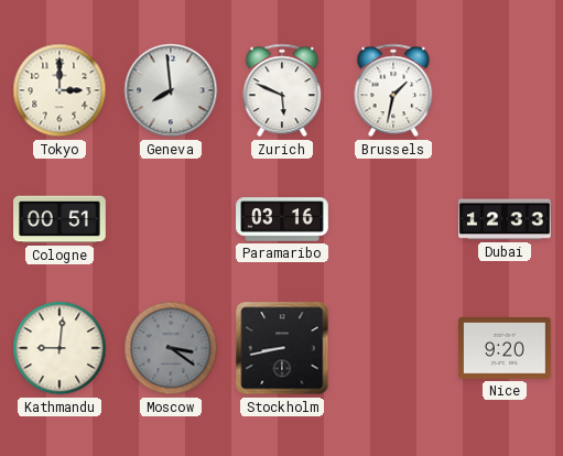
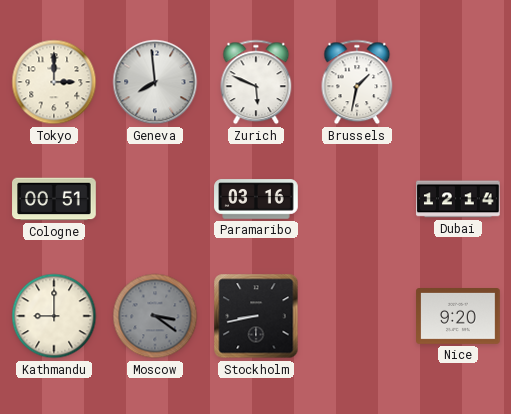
Dubai: 12:33 -> 12:14
Kathmandu: 9:01 -> 9:00
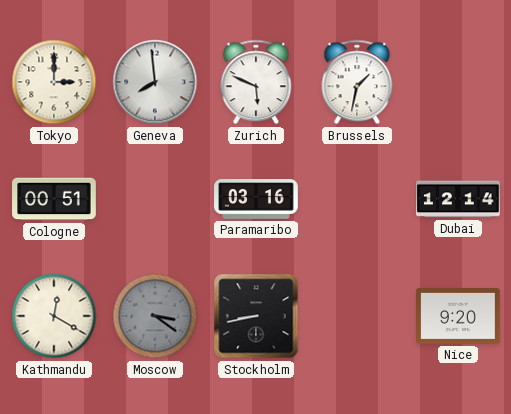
Kathmandu: 9:00 -> 12:20
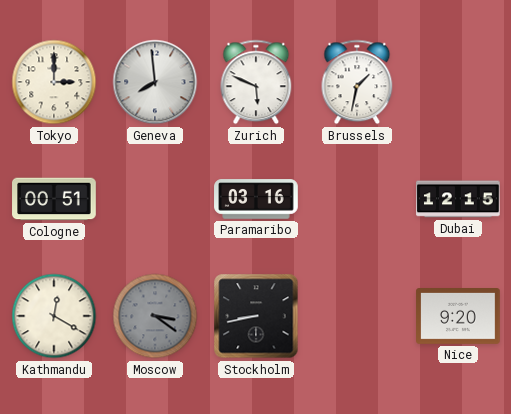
Dubai: 12:14 -> 12:15
